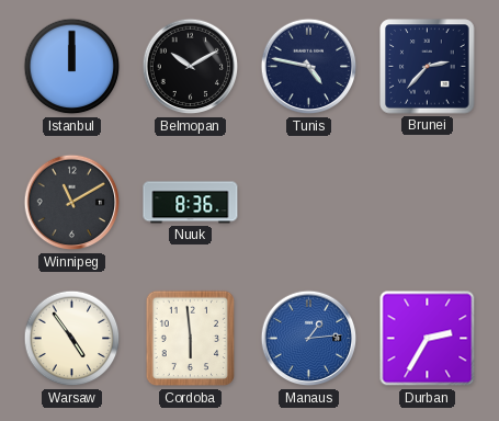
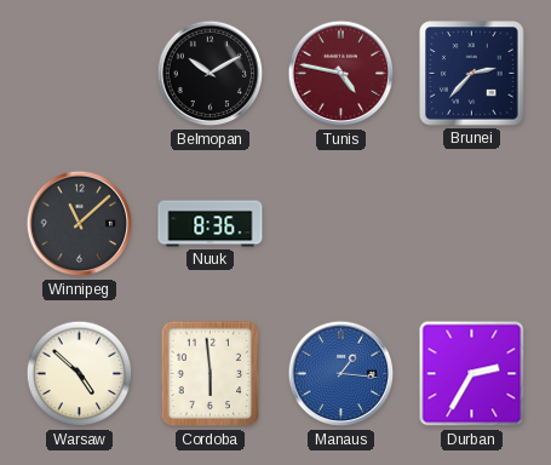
Istanbul: 12:00 -> none
Tunis dial: navy -> burgundy
Winnipeg: 11:10 -> 11:08
Warsaw: 4:54 -> 4:52
Manaus: 1:14 -> 1:16
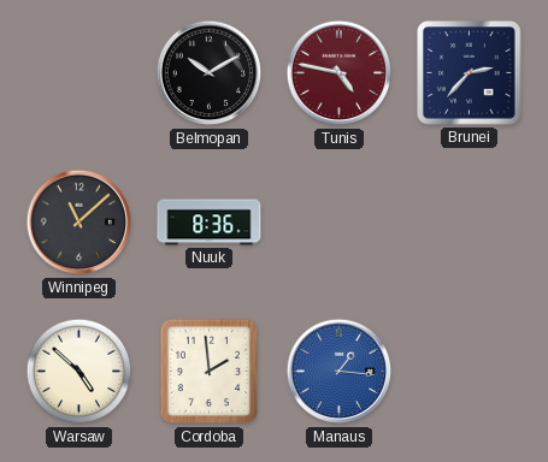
Cordoba: 5:59 -> 1:59
Durban: 2:35 -> none
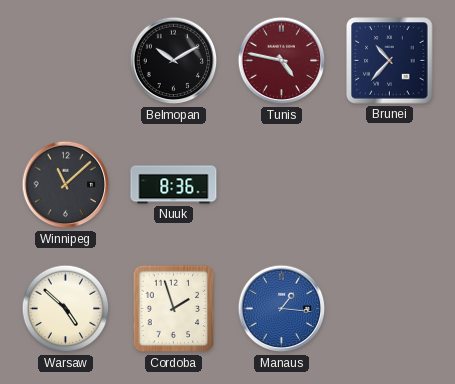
Brunei: 2:37 -> 10:37
Cordoba: 1:59 -> 1:57
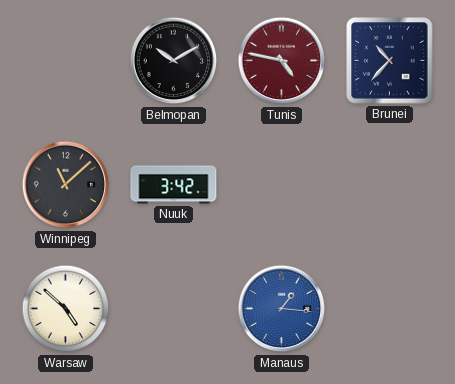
Nuuk: 8:36 -> 3:42
Cordoba: 1:57 -> none
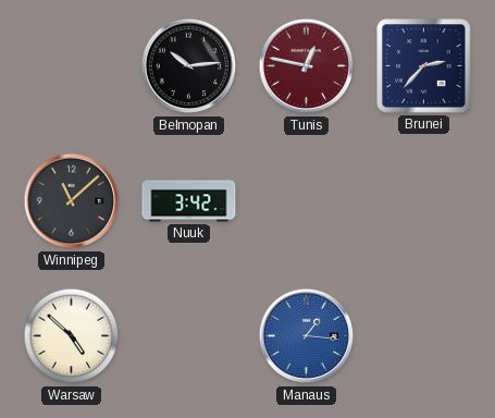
Belmopan: 10:10 -> 10:14
Tunis: 4:47 -> 12:47
Brunei: 10:37 -> 2:37
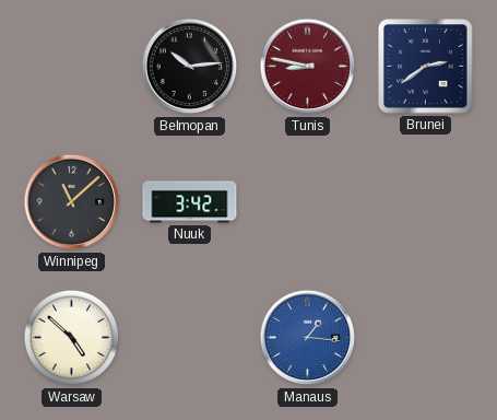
Tunis: 12:47 -> 8:47
Brunei: 2:37 -> 2:39
